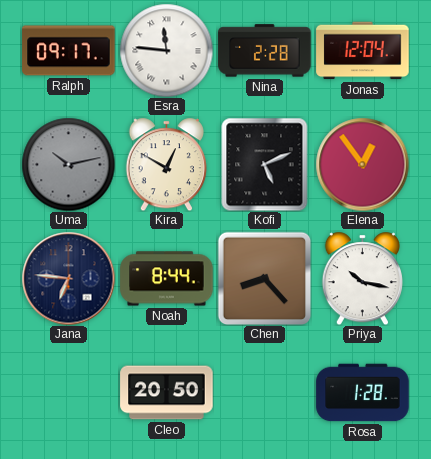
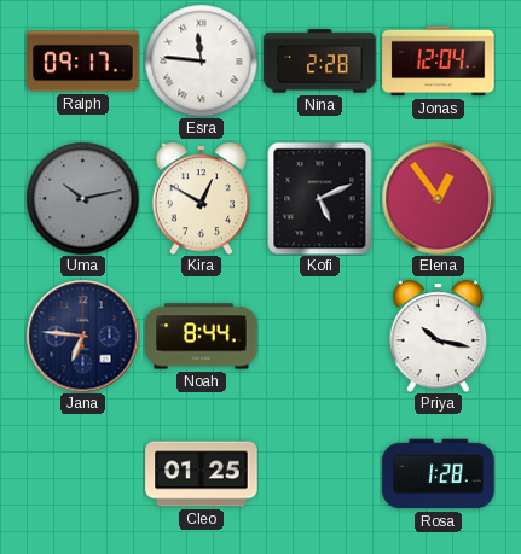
Chen: 8:23 -> none
Cleo: 20:50 -> 01:25
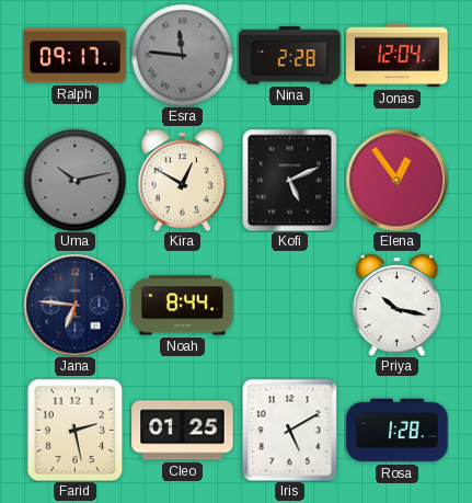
Esra dial: white -> grey
Farid: none -> 2:28
Iris: none -> 5:10
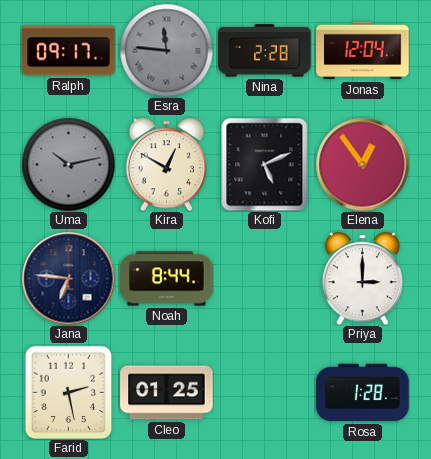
Priya: 10:17 -> 3:00
Iris: 5:10 -> none
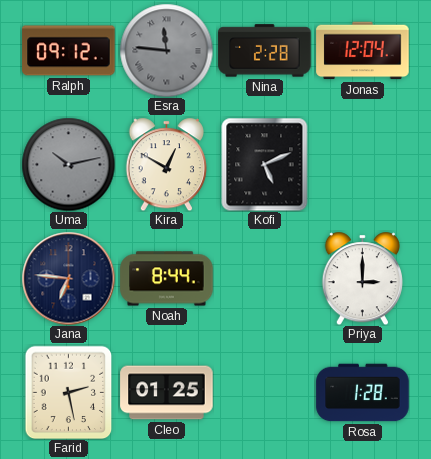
Ralph: 09:17 -> 09:12
Elena: 12:54 -> none
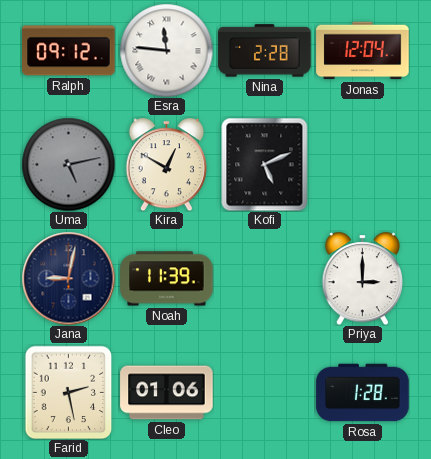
Esra dial: grey -> white
Uma: 10:13 -> 5:13
Jana: 6:46 -> 9:02
Noah: 8:44 -> 11:39
Cleo: 01:25 -> 01:06
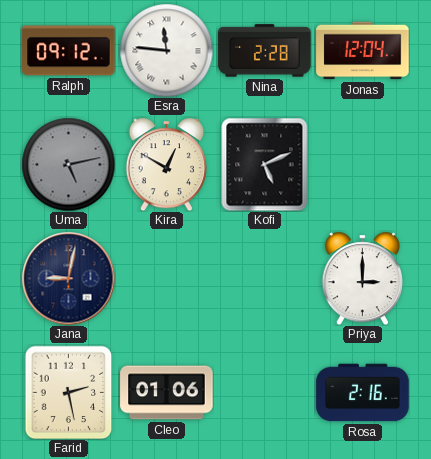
Noah: 11:39 -> none
Rosa: 1:28 -> 2:16
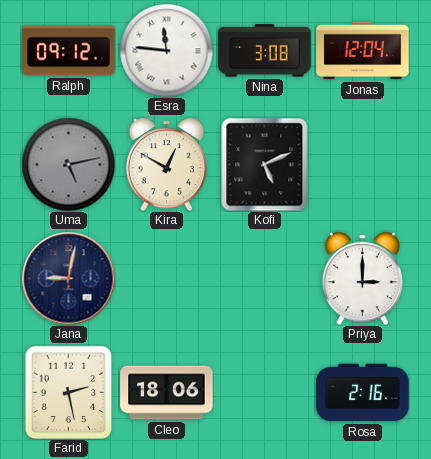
Nina: 2:28 -> 3:08
Cleo: 01:06 -> 18:06
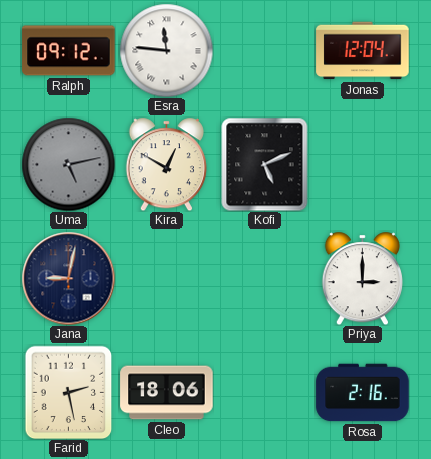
Nina: 3:08 -> none
